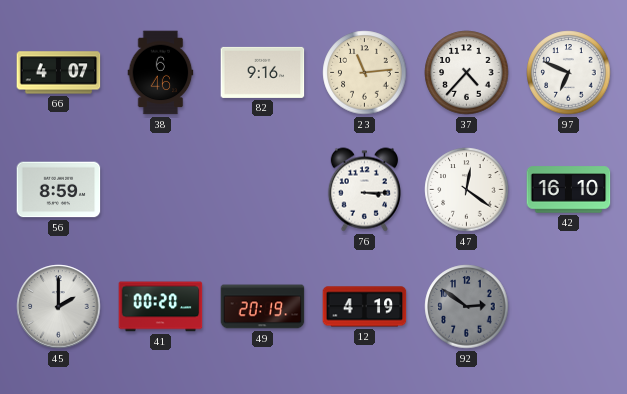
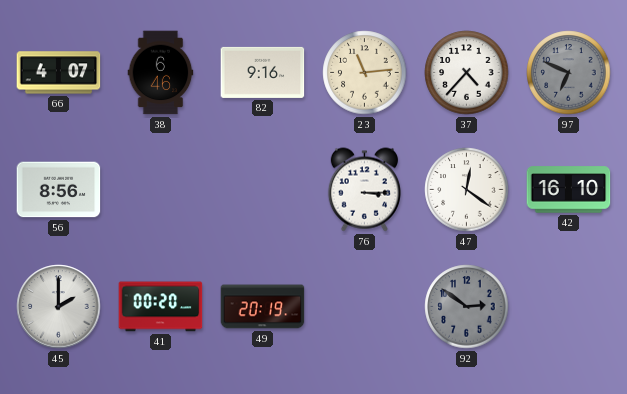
97 dial: white -> grey
56: 8:59 -> 8:56
12: 4:19 -> none
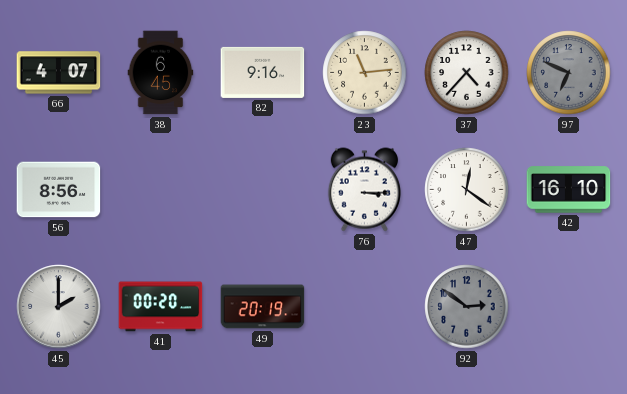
38: 6:46 -> 6:45
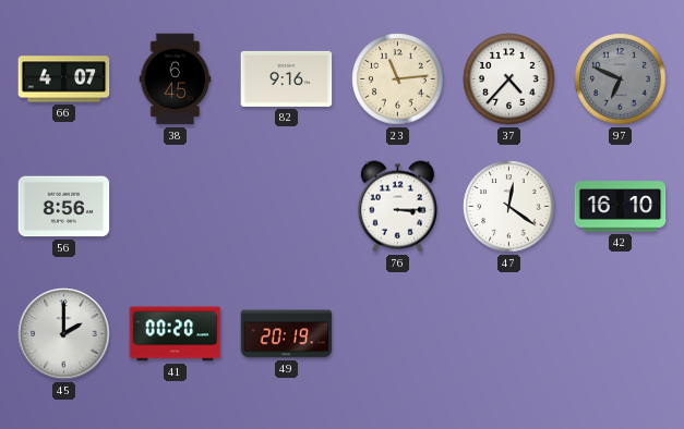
92: 2:51 -> none
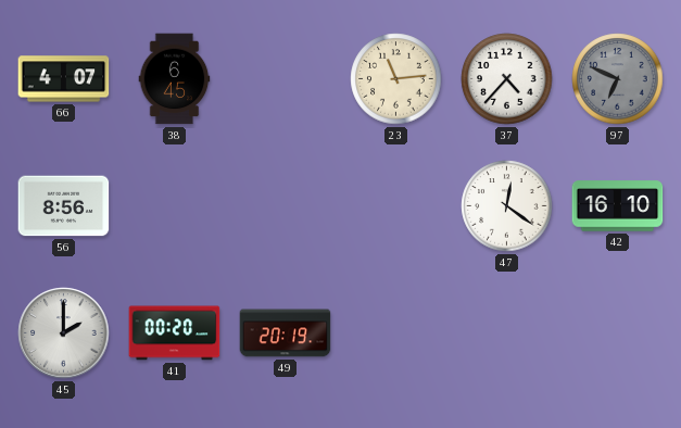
82: 9:16 -> none
76: 3:15 -> none
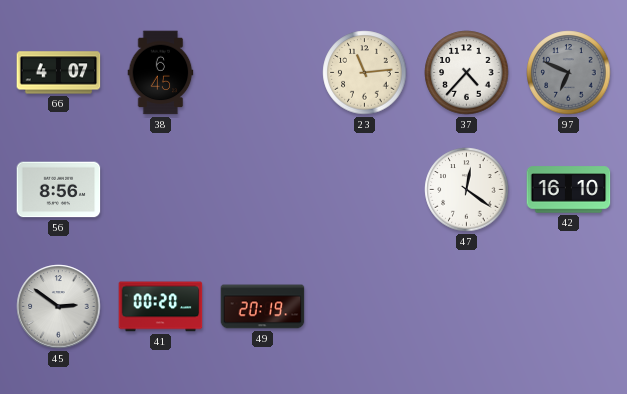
45: 2:00 -> 2:51
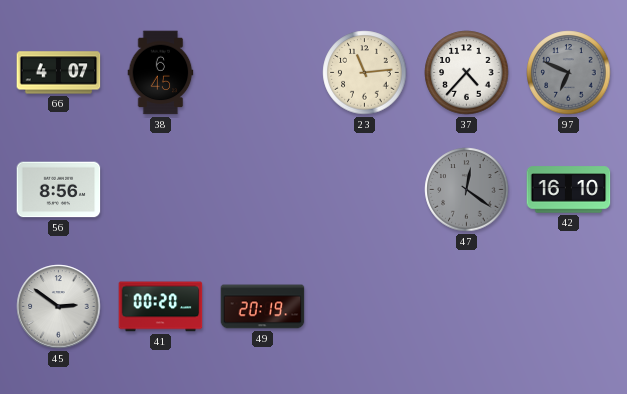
47 dial: white -> grey
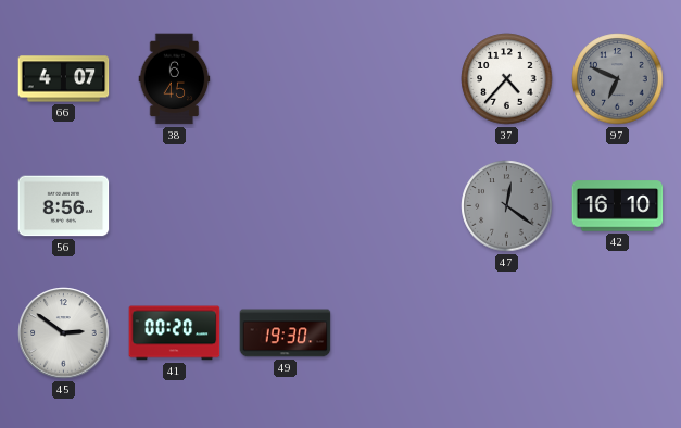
23: 11:14 -> none
49: 20:19 -> 19:30
